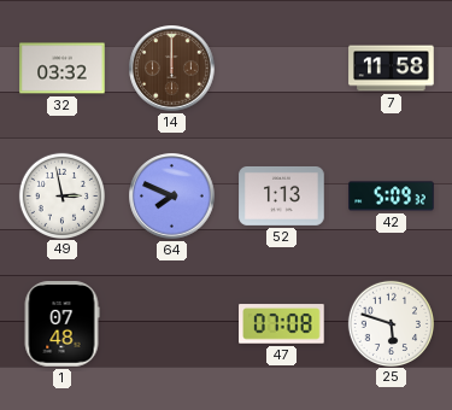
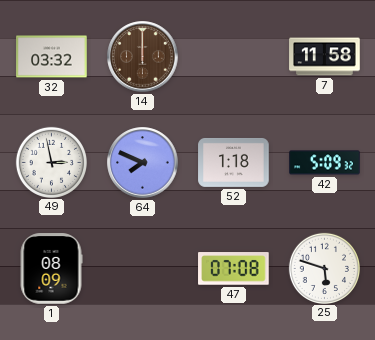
52: 1:13 -> 1:18
1: 07:48 -> 08:09
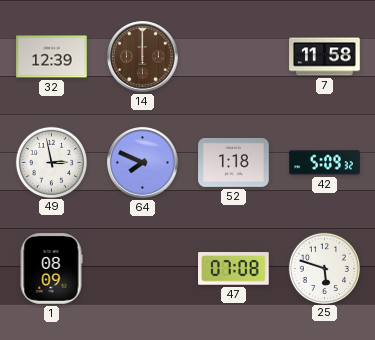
32: 03:32 -> 12:39
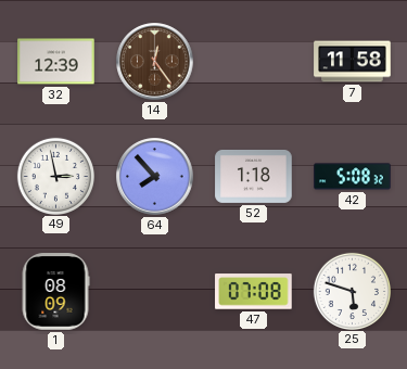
14: 12:00 -> 12:24
64: 7:49 -> 7:53
42: 5:09 -> 5:08
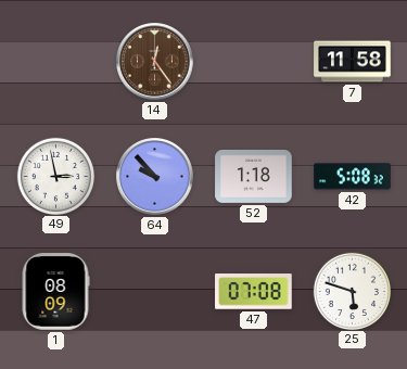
32: 12:39 -> none
64: 7:53 -> 9:53
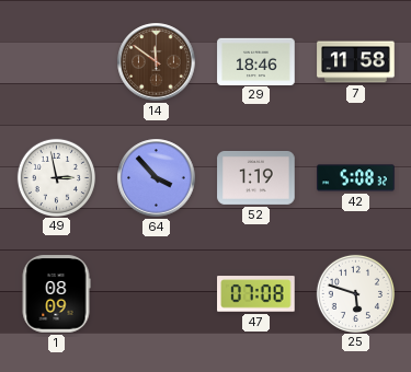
14: 12:24 -> 11:51
29: none -> 18:46
64: 9:53 -> 3:53
52: 1:18 -> 1:19
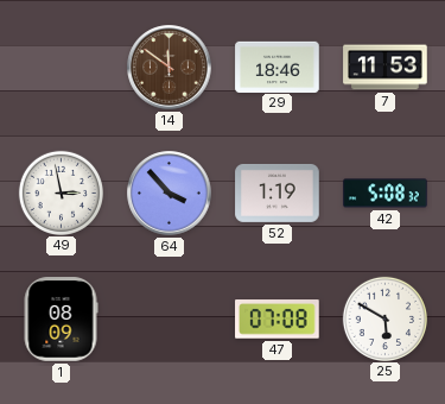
7: 11:58 -> 11:53
25: 5:48 -> 5:50
